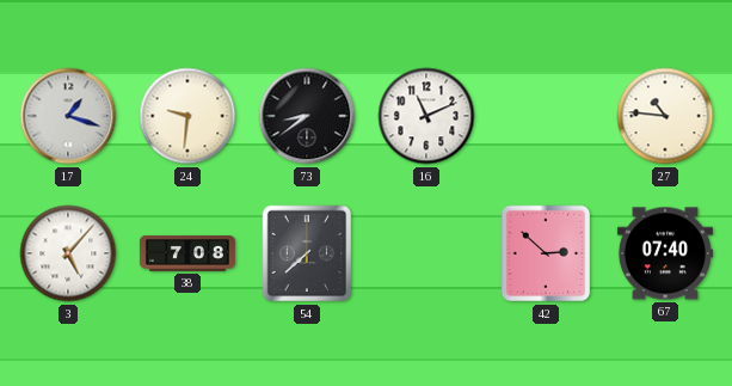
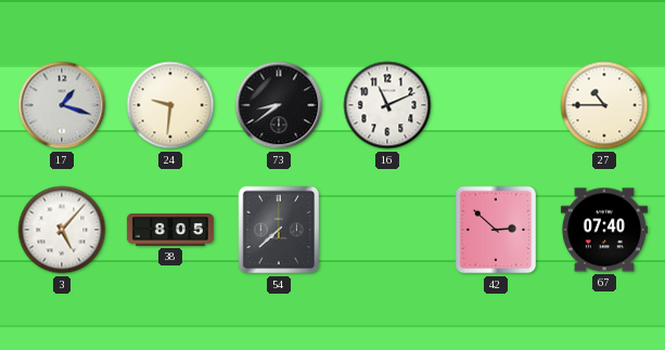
27: 10:46 -> 10:45
38: 7:08 -> 8:05
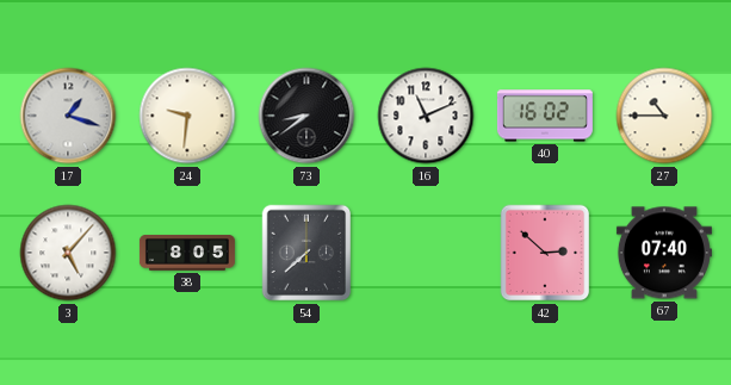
40: none -> 16:02
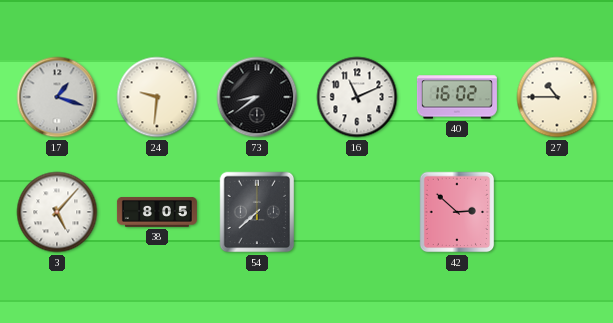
67: 07:40 -> none
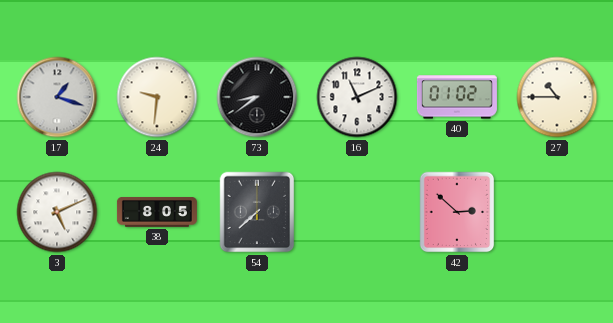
40: 16:02 -> 01:02
3: 5:07 -> 5:11
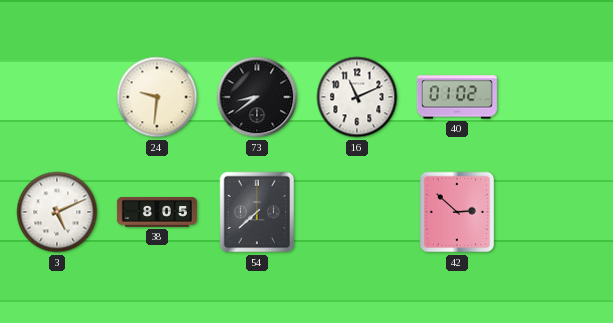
17: 1:18 -> none
27: 10:45 -> none
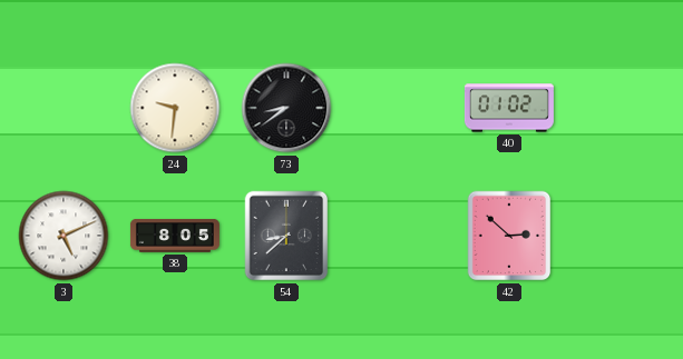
16: 11:11 -> none
54: 7:38 -> 8:38
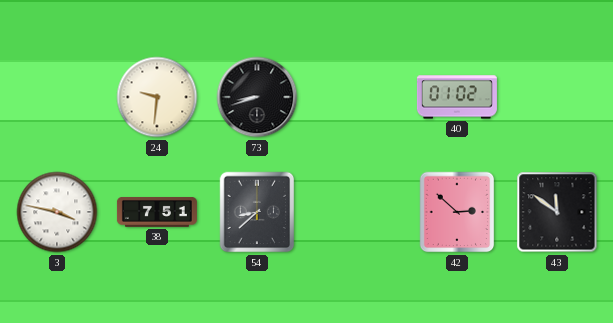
73: 8:39 -> 8:42
3: 5:11 -> 3:47
38: 8:05 -> 7:51
43: none -> 11:51
